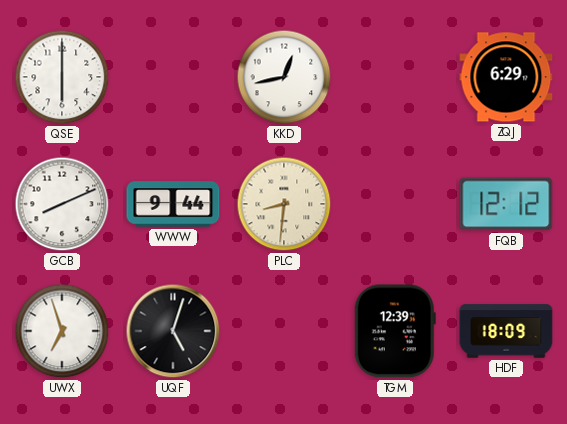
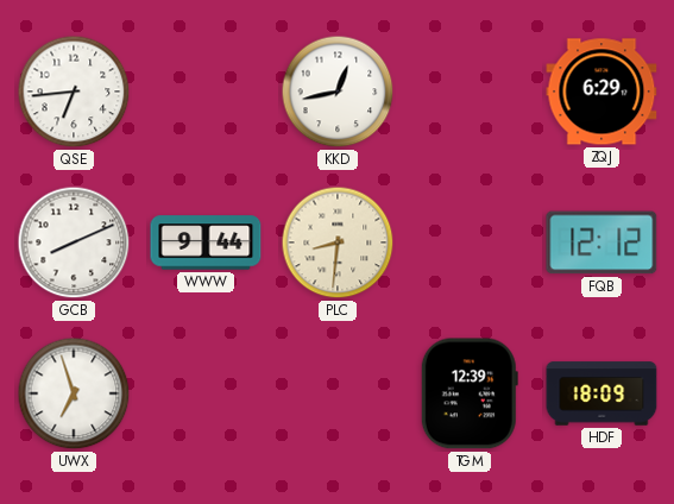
QSE: 6:00 -> 6:44
UQF: 5:03 -> none
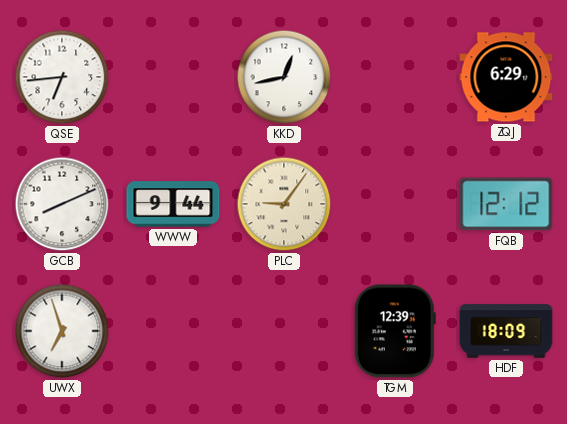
PLC: 8:31 -> 9:06
